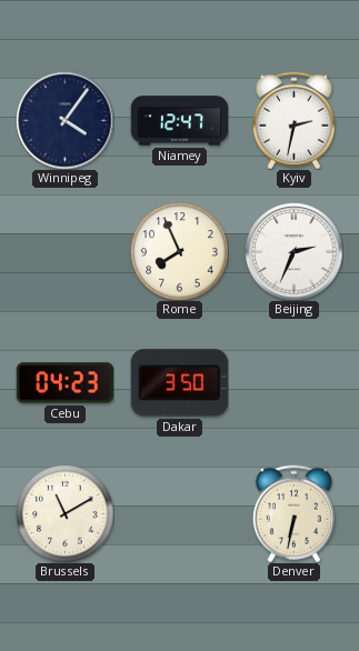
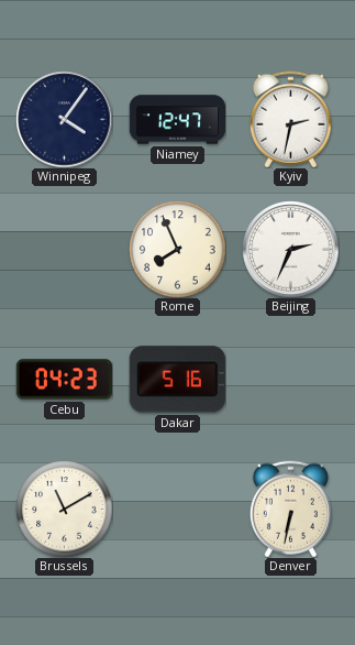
Dakar: 3:50 -> 5:16
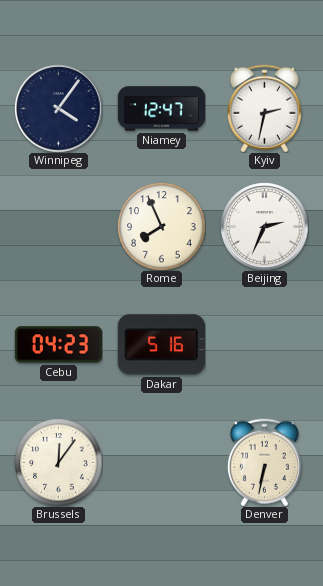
Brussels: 11:10 -> 12:06
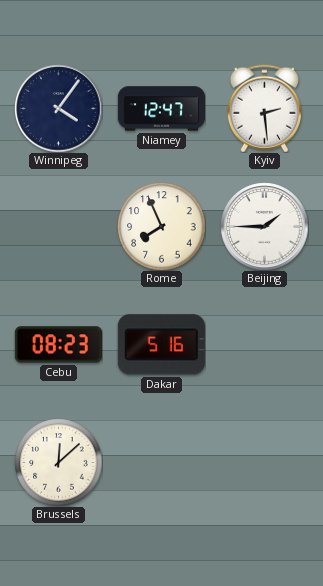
Kyiv: 2:32 -> 2:29
Beijing: 2:34 -> 1:45
Cebu: 04:23 -> 08:23
Brussels: 12:06 -> 12:08
Denver: 6:32 -> none
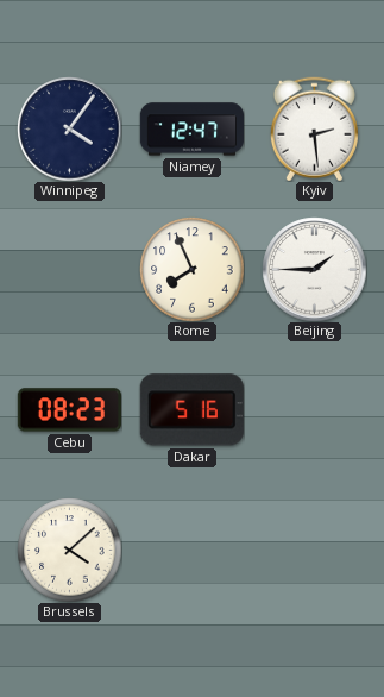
Brussels: 12:08 -> 4:08
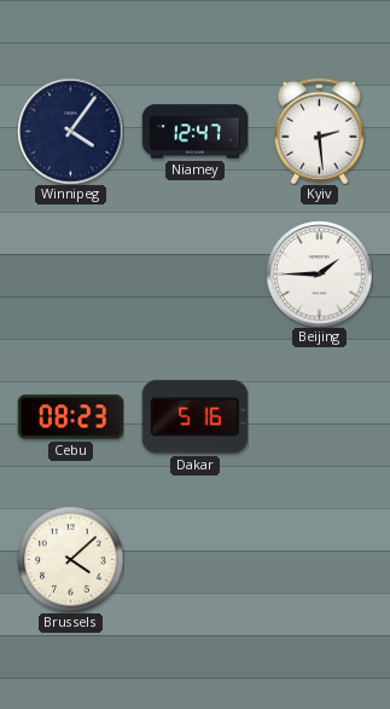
Rome: 7:56 -> none
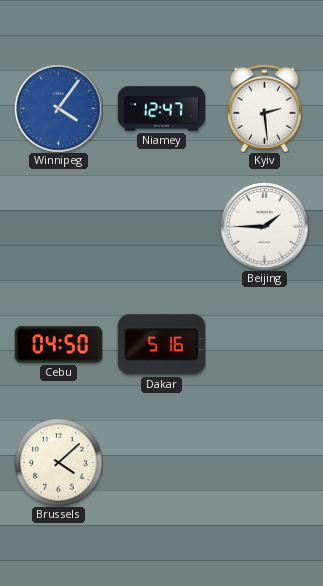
Winnipeg dial: navy -> blue
Cebu: 08:23 -> 04:50
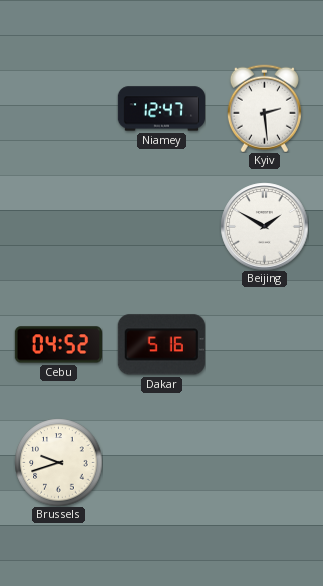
Winnipeg: 4:06 -> none
Beijing: 1:45 -> 1:50
Cebu: 04:50 -> 04:52
Brussels: 4:08 -> 9:42
